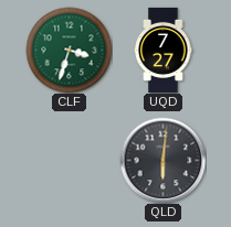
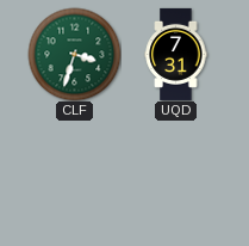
UQD: 7:27 -> 7:31
QLD: 6:01 -> none
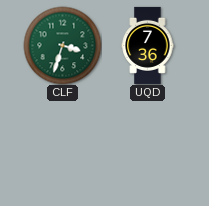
UQD: 7:31 -> 7:36
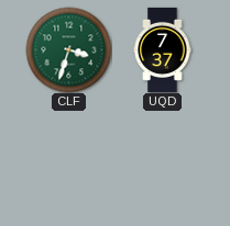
UQD: 7:36 -> 7:37
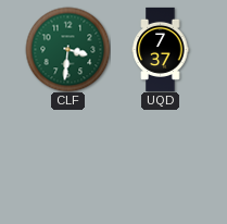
CLF: 3:33 -> 3:31
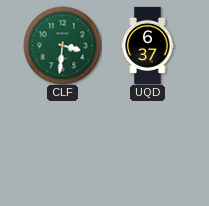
UQD: 7:37 -> 6:37
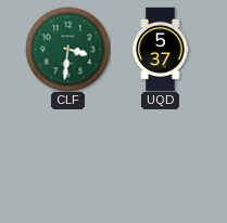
UQD: 6:37 -> 5:37
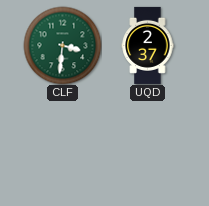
UQD: 5:37 -> 2:37
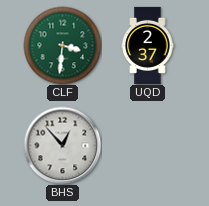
BHS: none -> 12:53
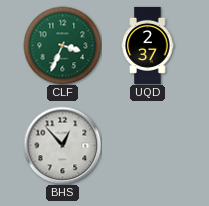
CLF: 3:31 -> 3:34
